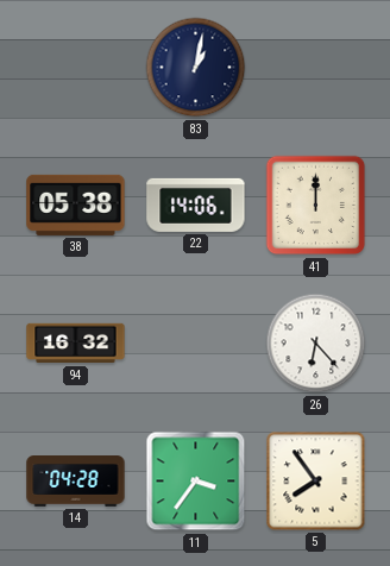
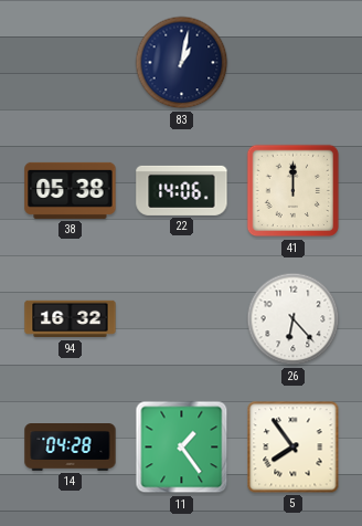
11: 3:36 -> 1:24
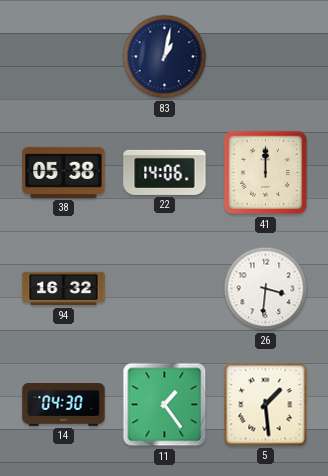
26: 6:23 -> 3:31
14: 04:28 -> 04:30
5: 7:54 -> 1:29
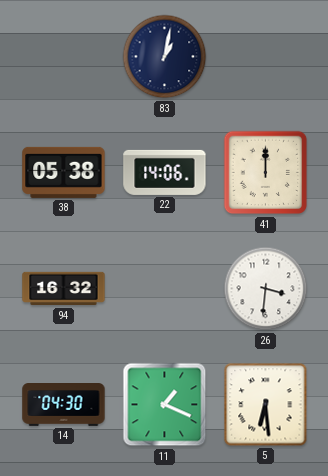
11: 1:24 -> 1:19
5: 1:29 -> 6:29
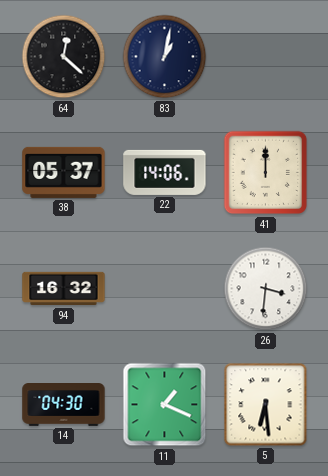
64: none -> 12:22
38: 05:38 -> 05:37
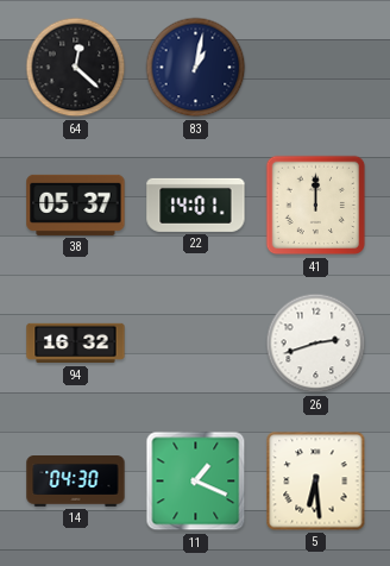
22: 14:06 -> 14:01
26: 3:31 -> 2:42
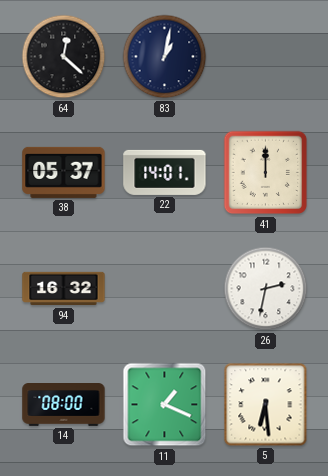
26: 2:42 -> 2:32
14: 04:30 -> 08:00
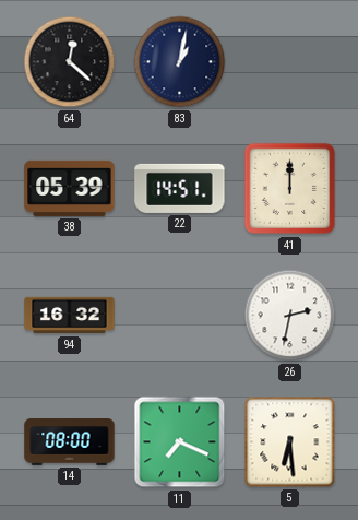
38: 05:37 -> 05:39
22: 14:01 -> 14:51
11: 1:19 -> 7:19
